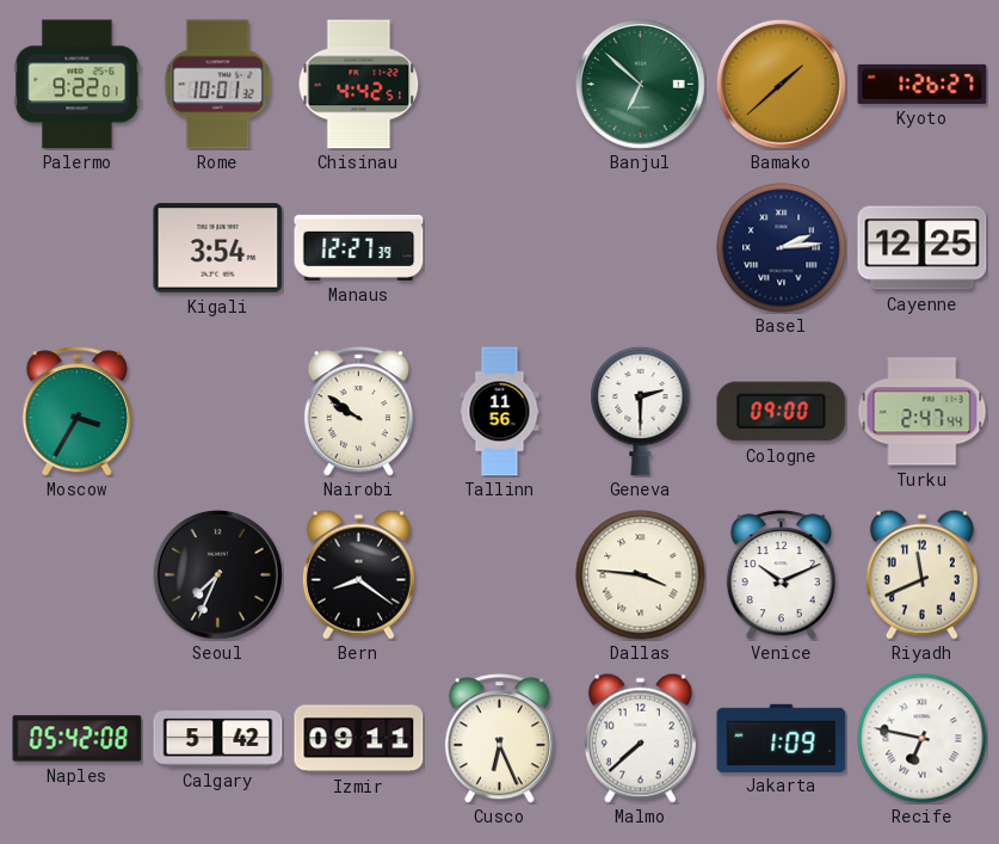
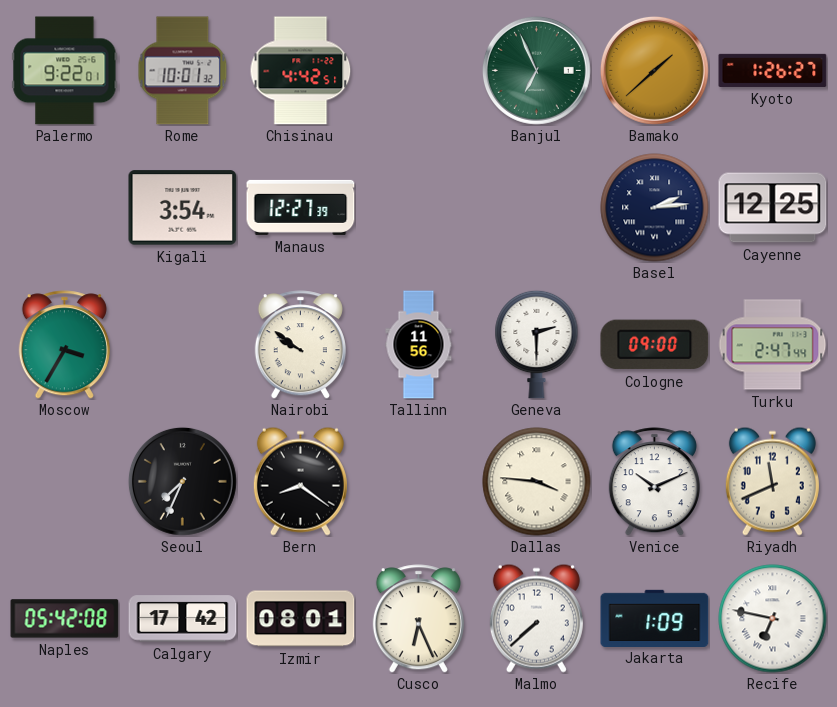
Banjul: 6:52 -> 6:56
Calgary: 5:42 -> 17:42
Izmir: 09:11 -> 08:01
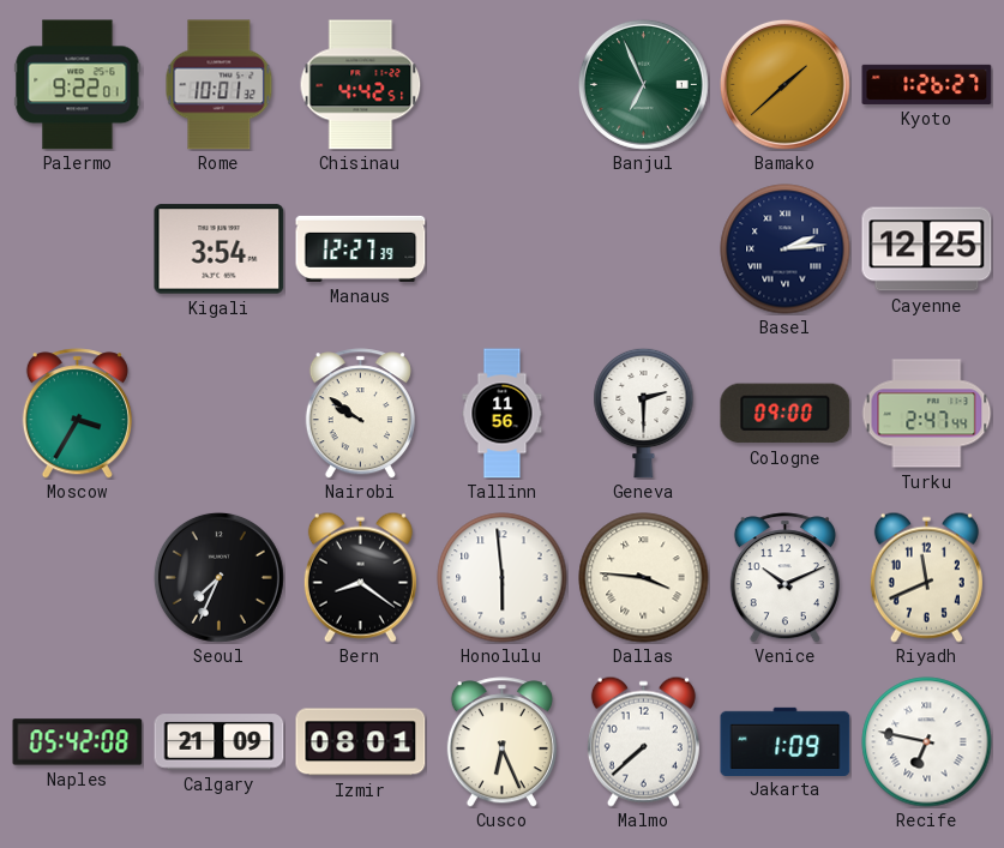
Honolulu: none -> 5:59
Calgary: 17:42 -> 21:09
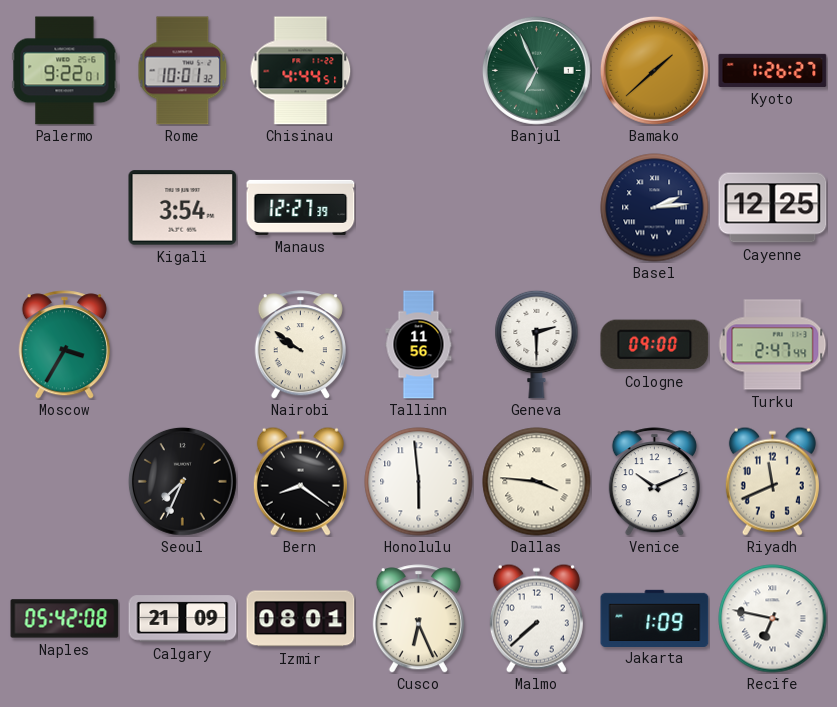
Chisinau: 4:42 -> 4:44
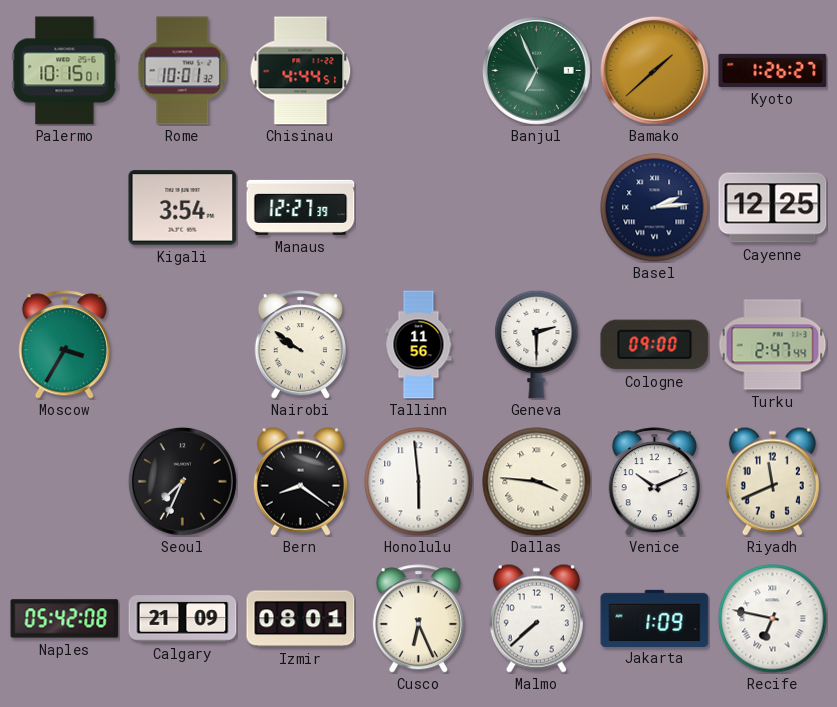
Palermo: 9:22 -> 10:15
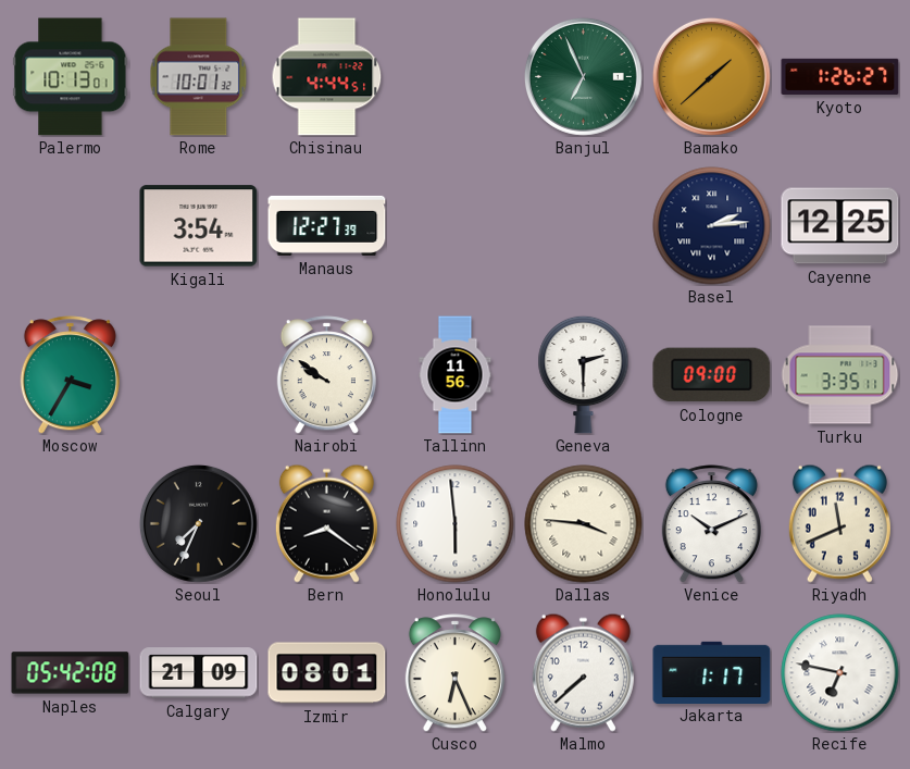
Palermo: 10:15 -> 10:13
Turku: 2:47 -> 3:35
Jakarta: 1:09 -> 1:17
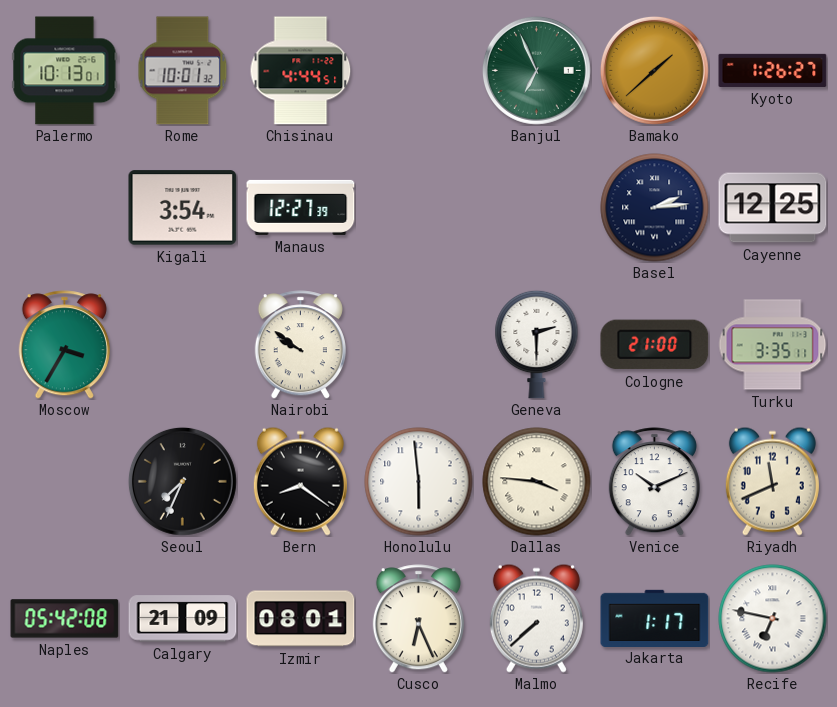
Tallinn: 11:56 -> none
Cologne: 09:00 -> 21:00
